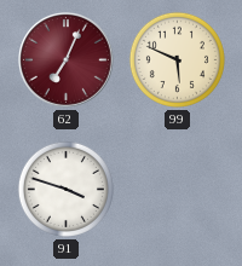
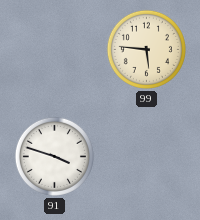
62: 7:04 -> none
99: 5:49 -> 5:46
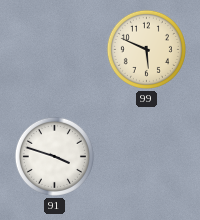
99: 5:46 -> 5:49
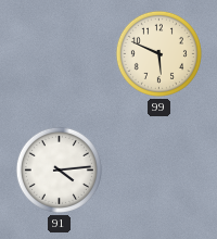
91: 3:48 -> 4:14
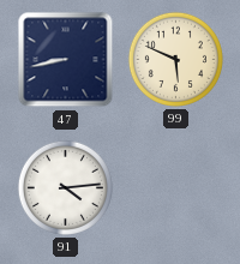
47: none -> 8:43
